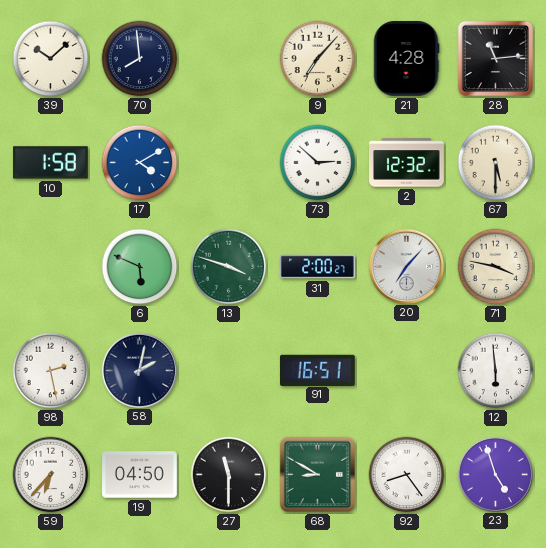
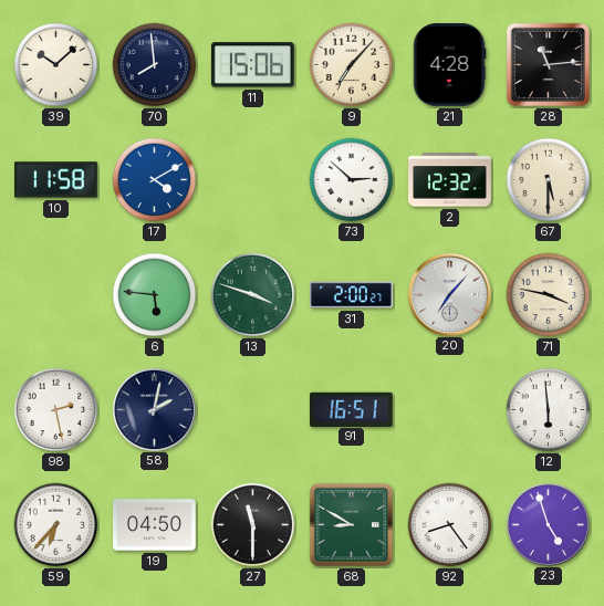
11: none -> 15:06
10: 1:58 -> 11:58
6: 5:49 -> 5:46
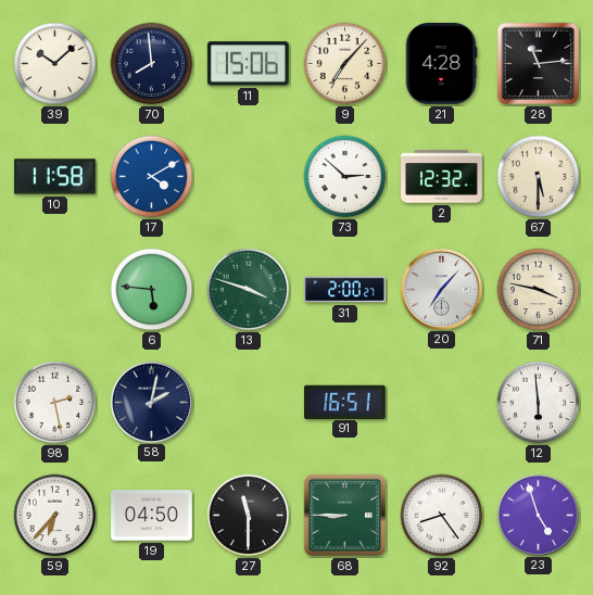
68: 8:50 -> 8:45
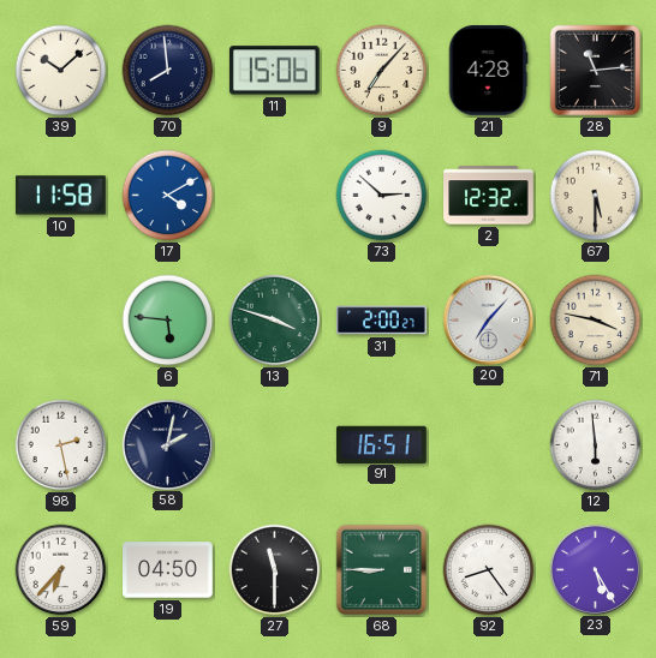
23: 4:57 -> 5:25
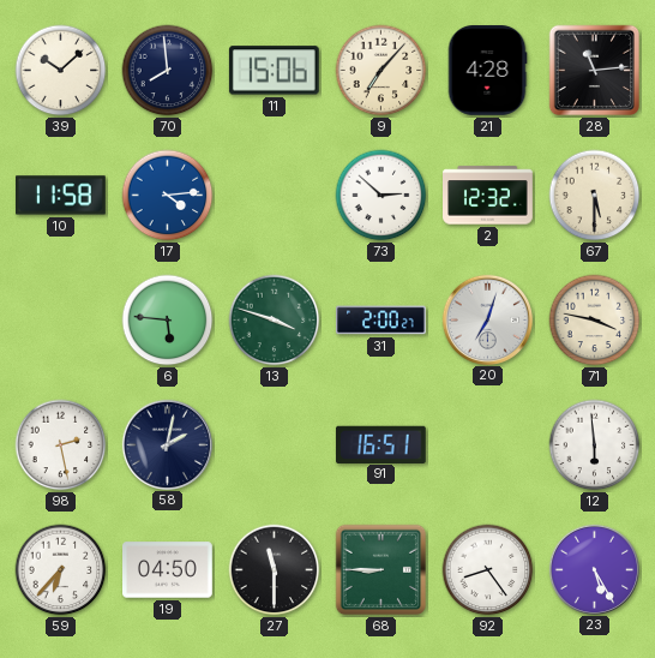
17: 4:10 -> 4:14
20: 7:07 -> 7:03
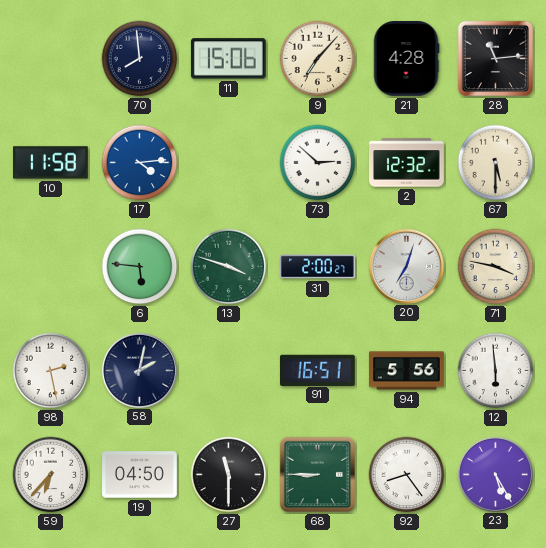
39: 10:08 -> none
94: none -> 5:56
